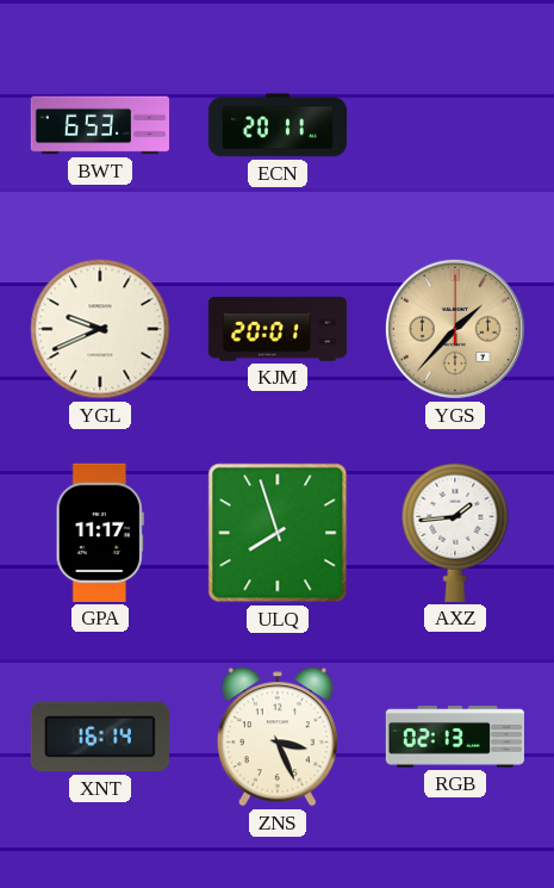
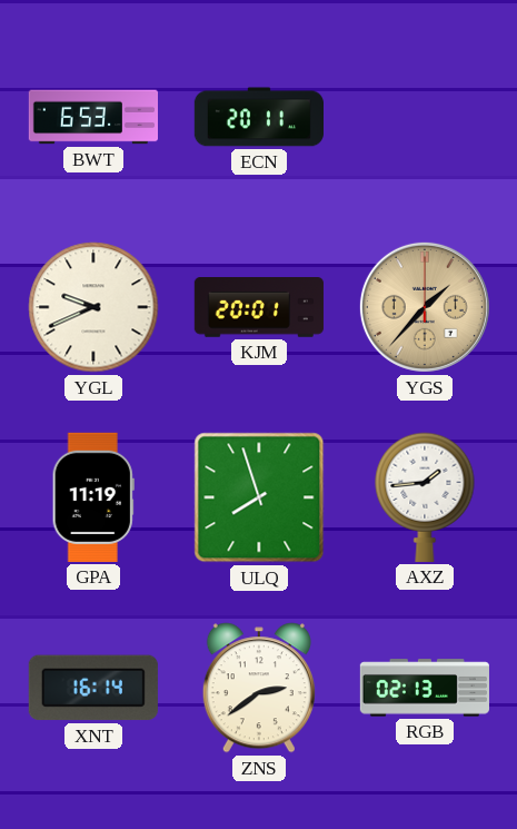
GPA: 11:17 -> 11:19
ZNS: 3:26 -> 2:39
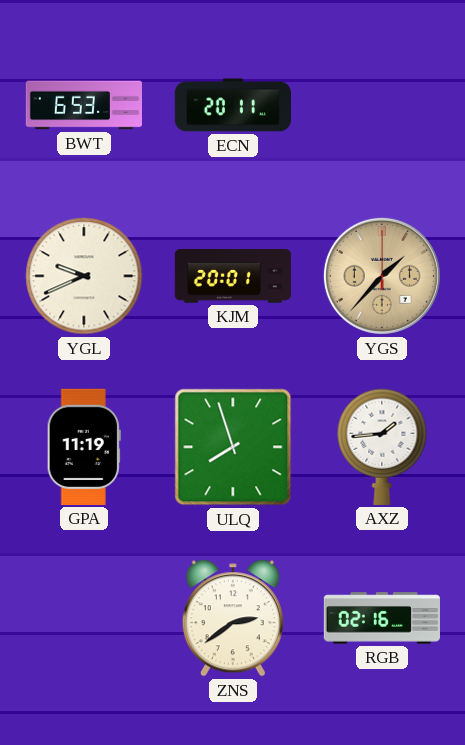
XNT: 16:14 -> none
RGB: 02:13 -> 02:16
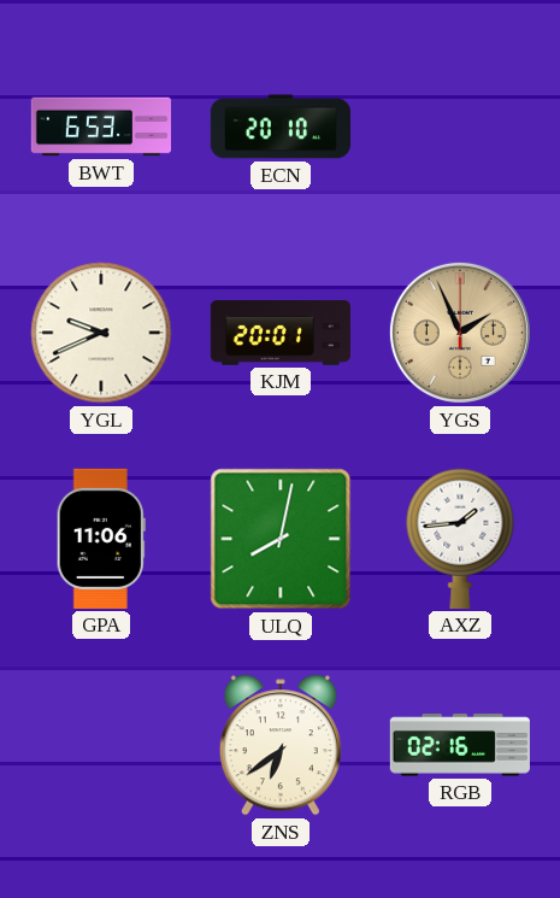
ECN: 20:11 -> 20:10
YGS: 1:37 -> 1:56
GPA: 11:19 -> 11:06
ULQ: 7:57 -> 8:02
ZNS: 2:39 -> 6:39
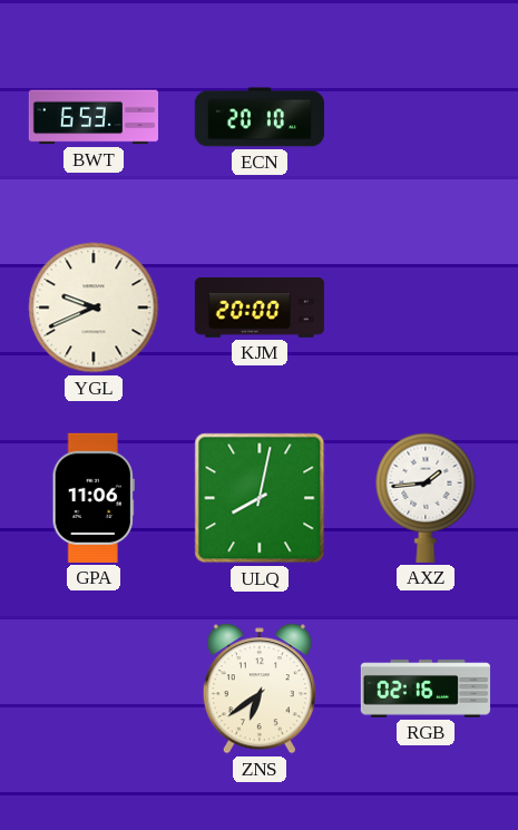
KJM: 20:01 -> 20:00
YGS: 1:56 -> none
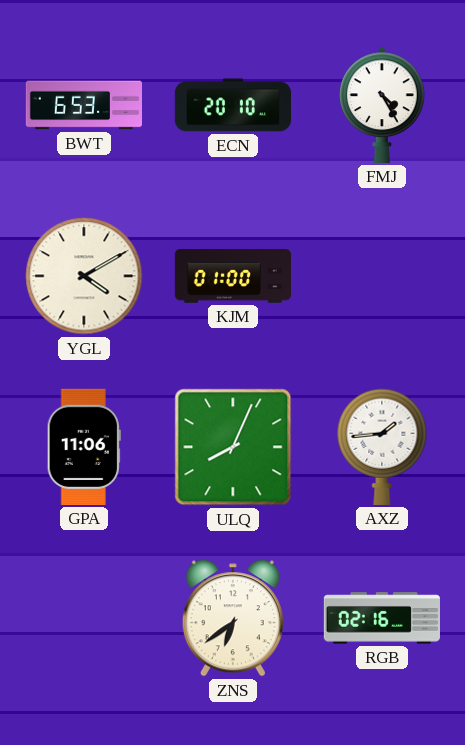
FMJ: none -> 4:25
YGL: 9:41 -> 4:10
KJM: 20:00 -> 01:00
ULQ: 8:02 -> 8:04
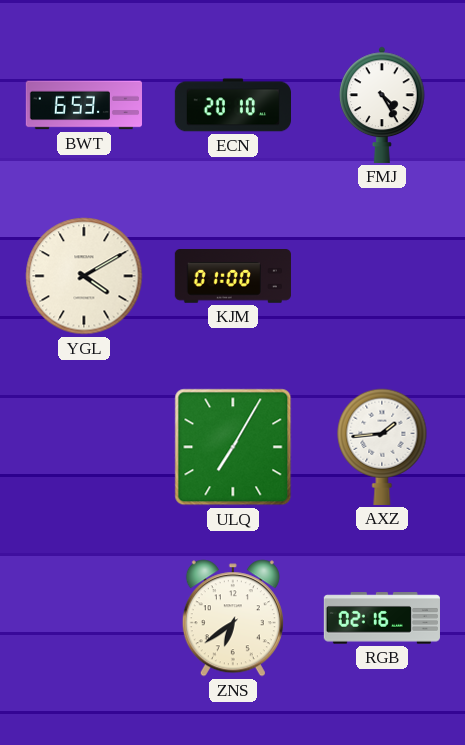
GPA: 11:06 -> none
ULQ: 8:04 -> 7:05
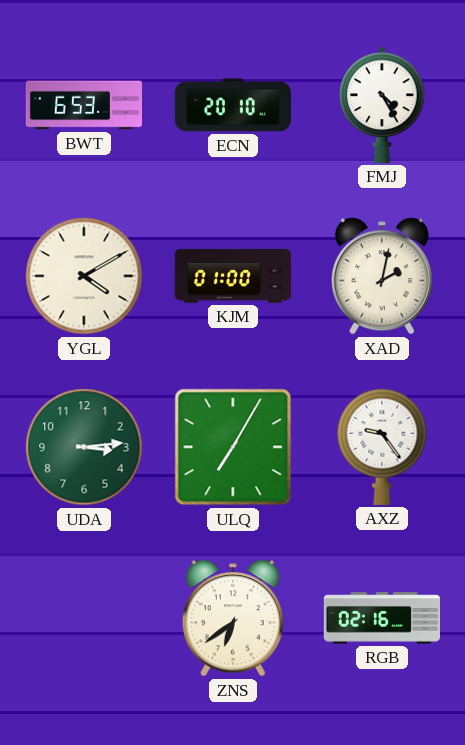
XAD: none -> 2:02
UDA: none -> 3:14
AXZ: 1:44 -> 9:24
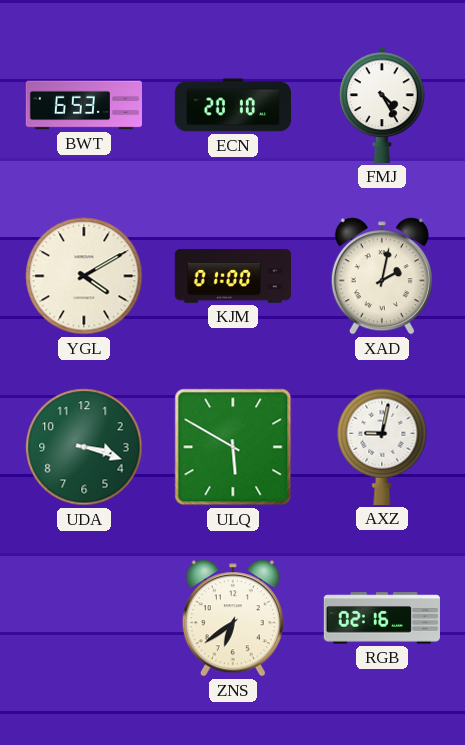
UDA: 3:14 -> 3:18
ULQ: 7:05 -> 5:50
AXZ: 9:24 -> 9:02
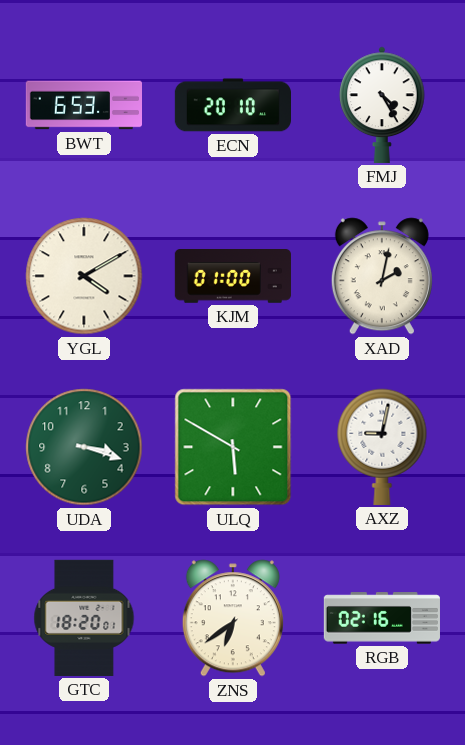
GTC: none -> 18:20
